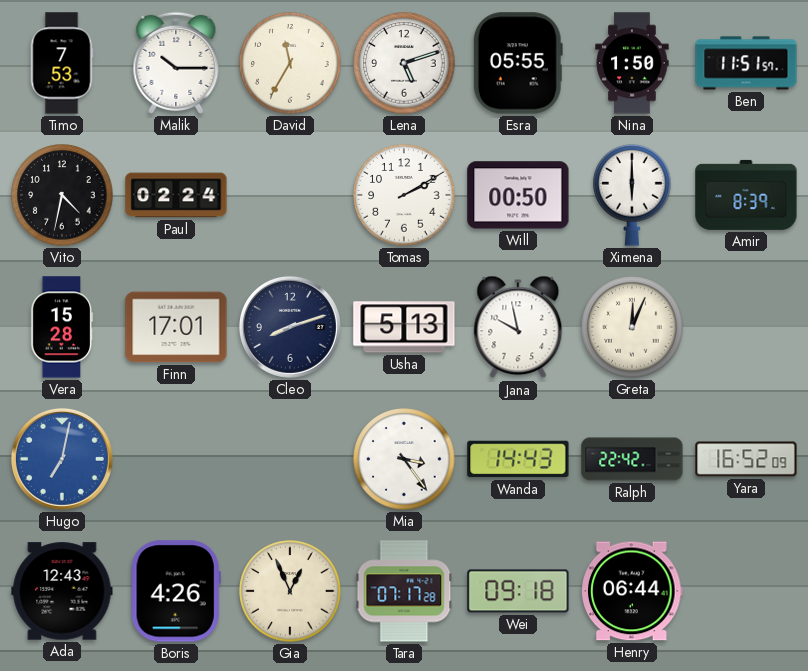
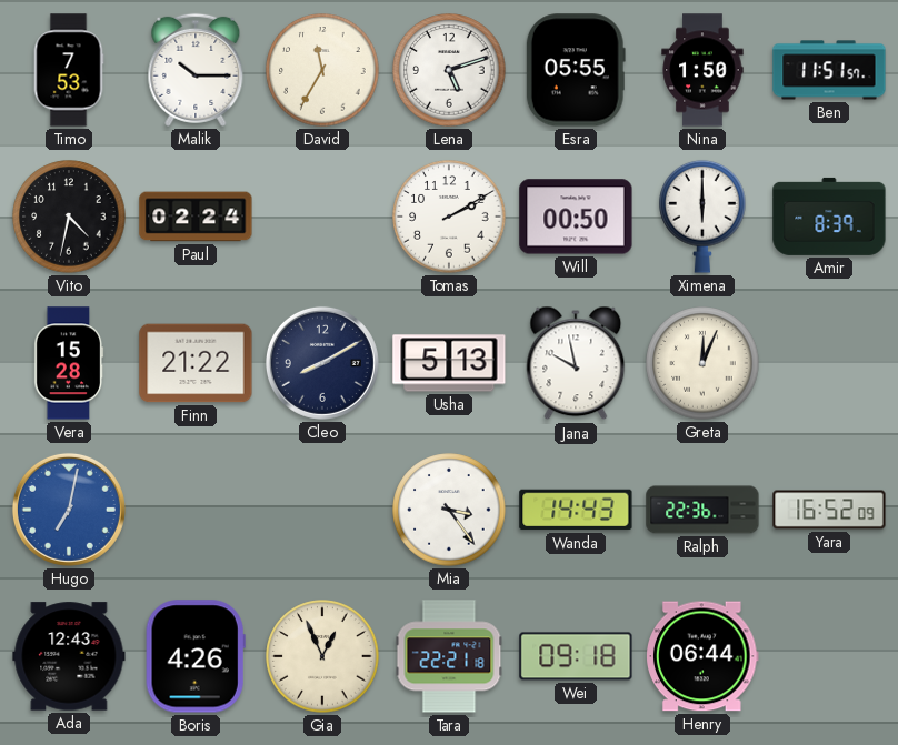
Finn: 17:01 -> 21:22
Cleo: 8:12 -> 8:10
Ralph: 22:42 -> 22:36
Tara: 07:17 -> 22:21
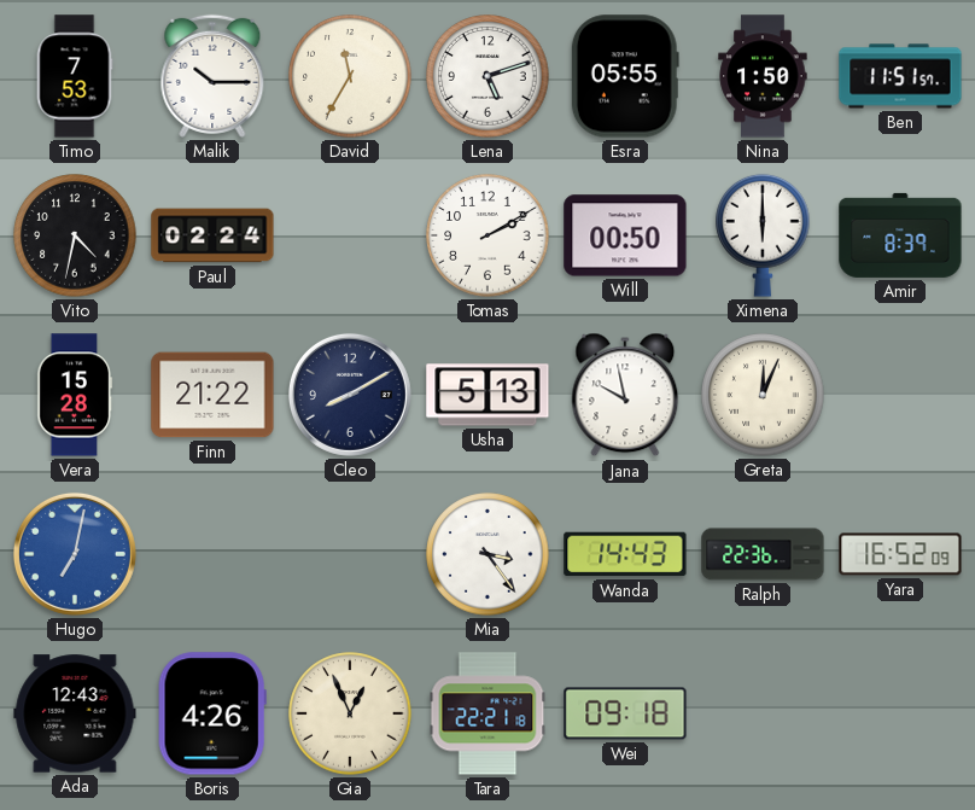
Henry: 06:44 -> none
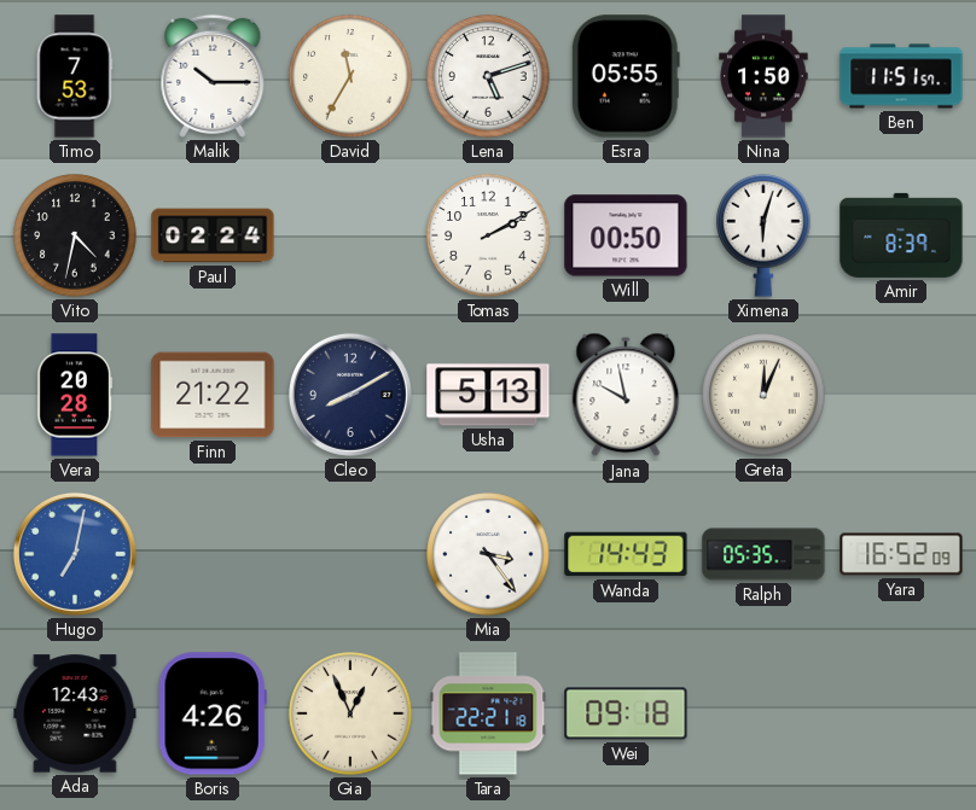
Ximena: 6:00 -> 6:03
Vera: 15:28 -> 20:28
Ralph: 22:36 -> 05:35
